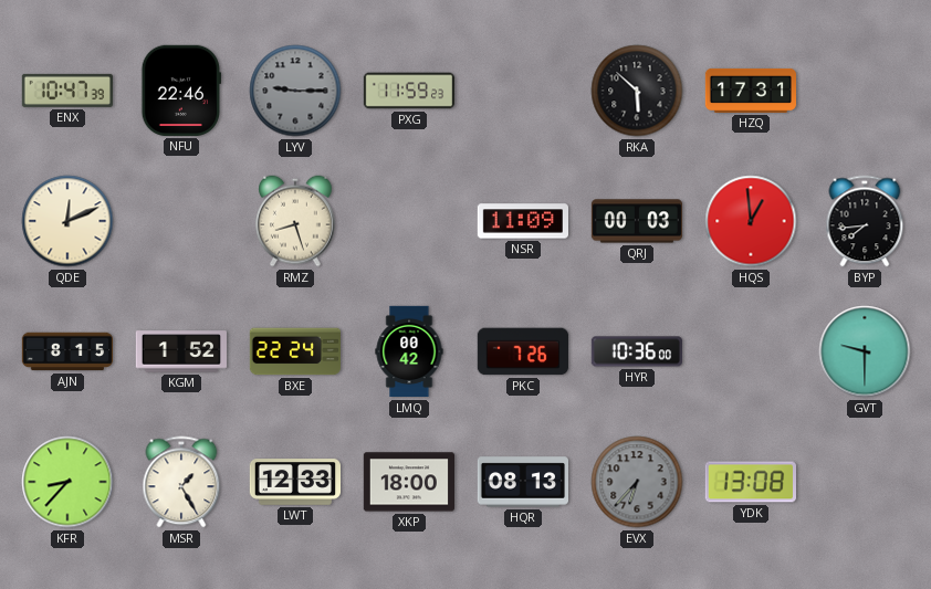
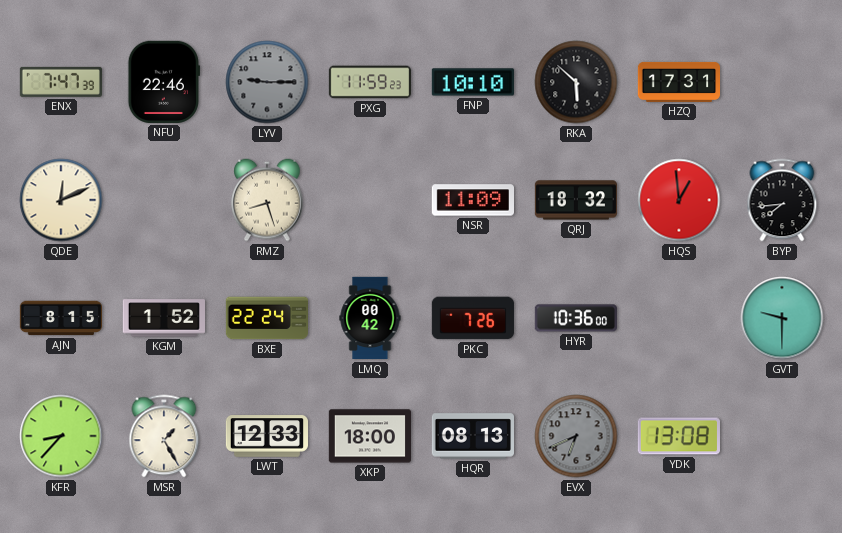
ENX: 10:47 -> 7:47
FNP: none -> 10:10
QRJ: 00:03 -> 18:32
EVX: 6:37 -> 6:41
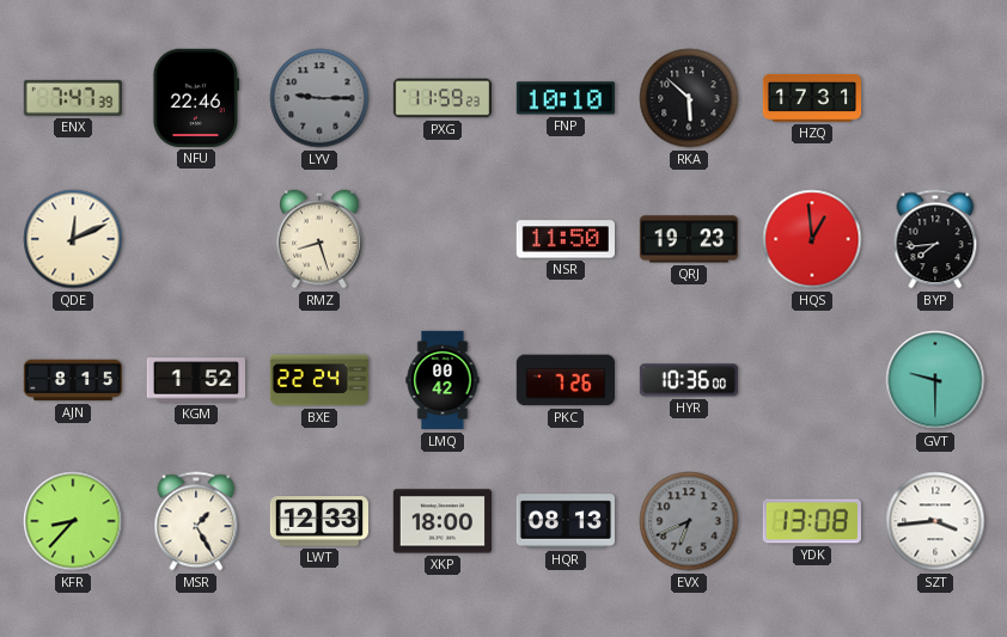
NSR: 11:09 -> 11:50
QRJ: 18:32 -> 19:23
SZT: none -> 3:44
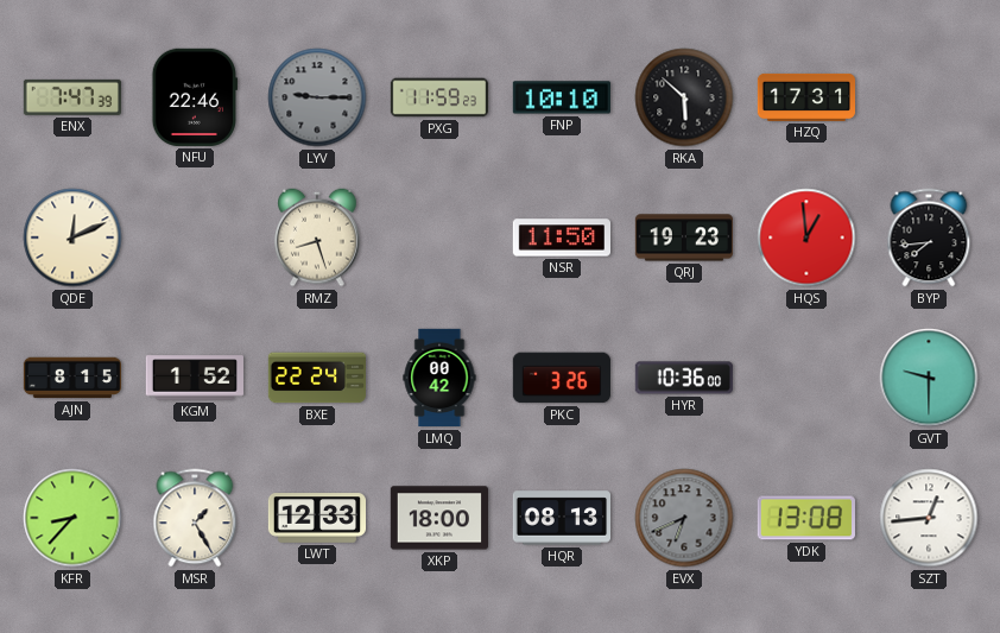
PKC: 7:26 -> 3:26
SZT: 3:44 -> 12:44
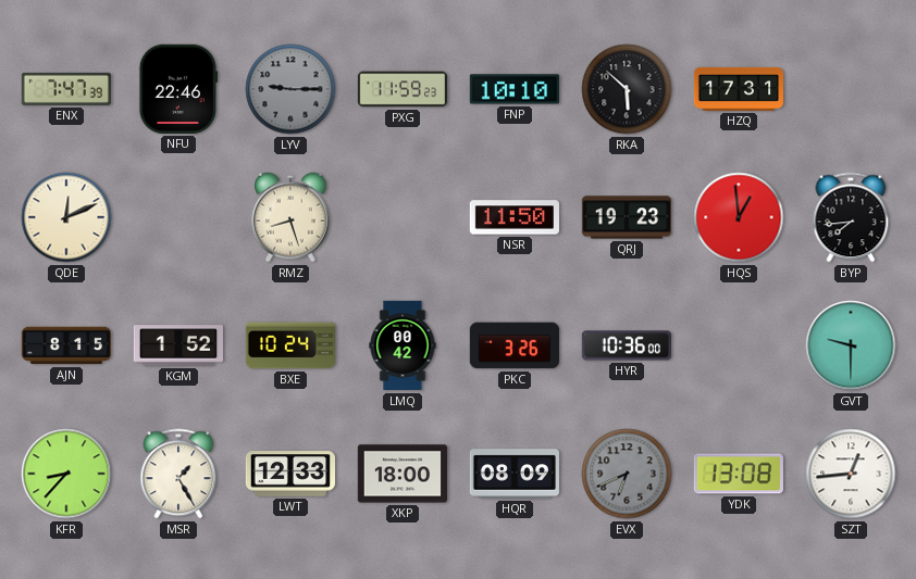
BXE: 22:24 -> 10:24
HQR: 08:13 -> 08:09
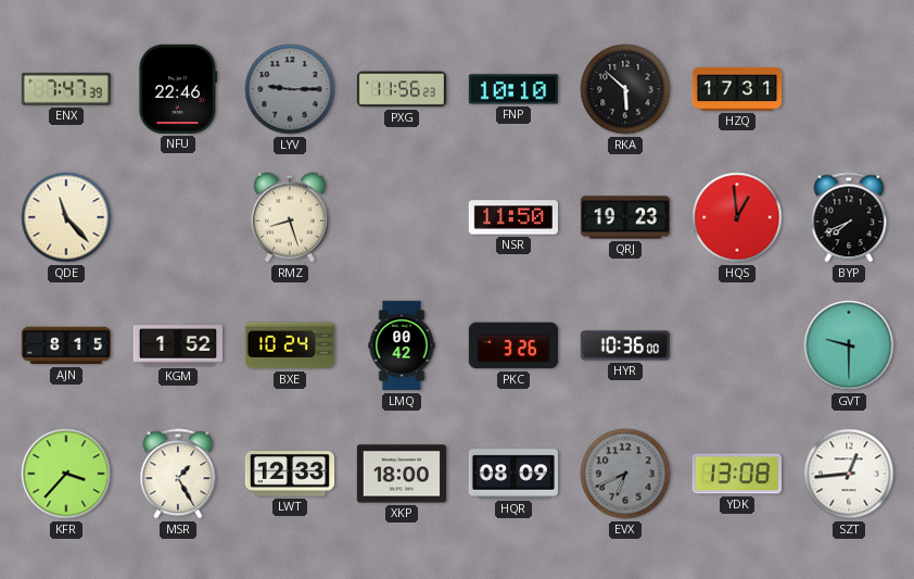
PXG: 11:59 -> 11:56
QDE: 12:11 -> 11:23
BYP: 7:44 -> 7:41
KFR: 8:37 -> 3:37
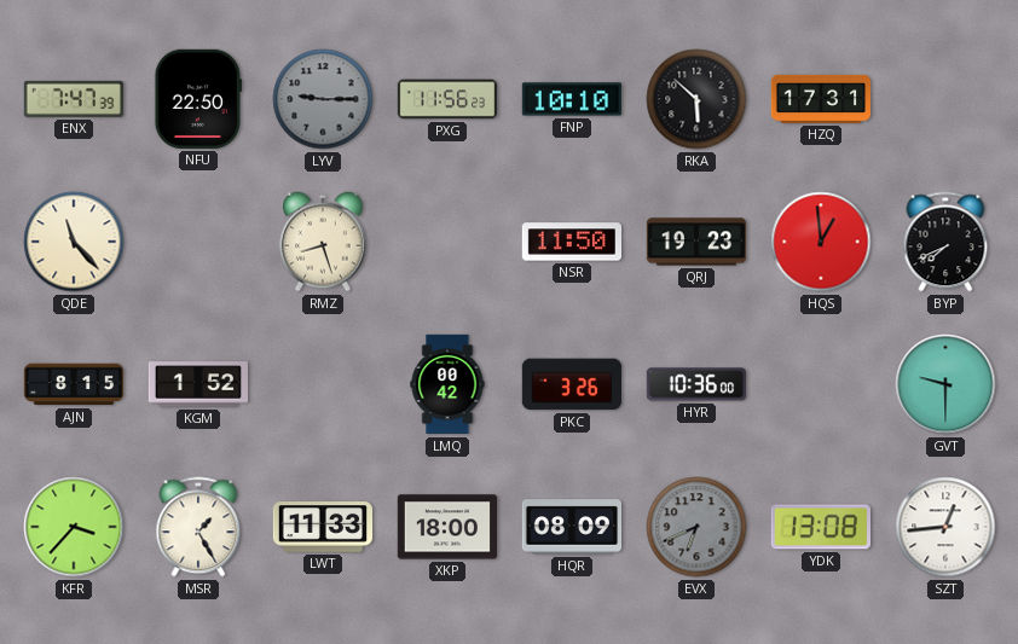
NFU: 22:46 -> 22:50
BXE: 10:24 -> none
LWT: 12:33 -> 11:33
